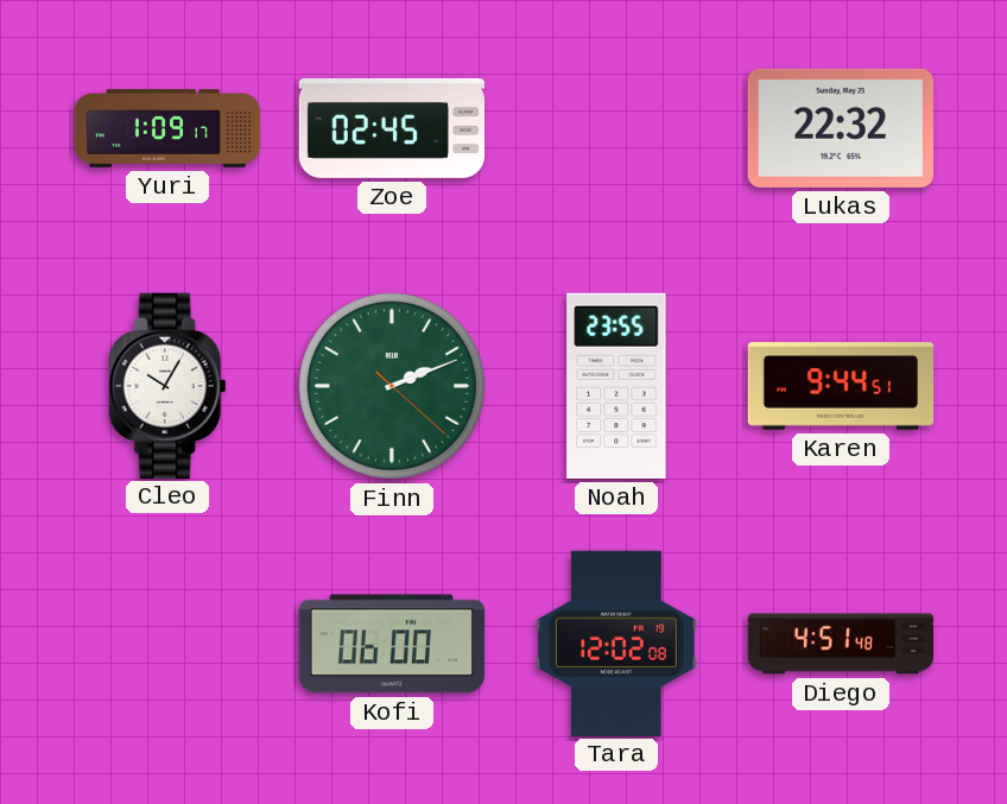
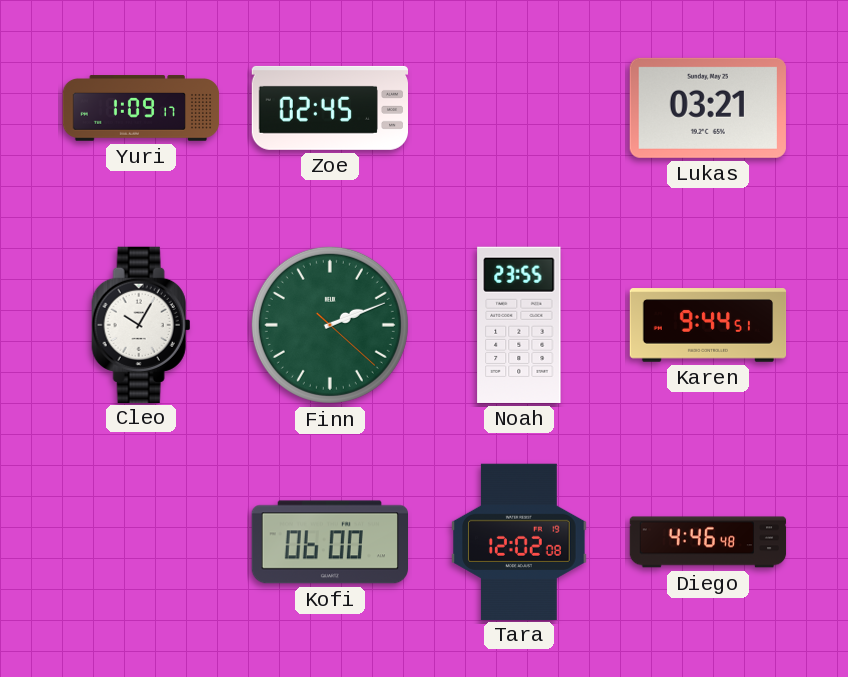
Lukas: 22:32 -> 03:21
Diego: 4:51 -> 4:46
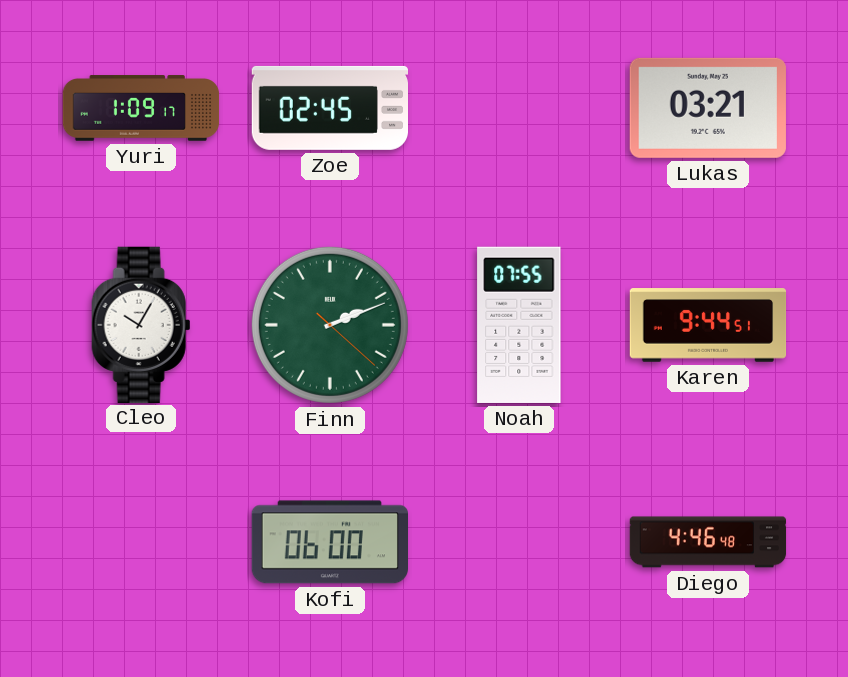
Noah: 23:55 -> 07:55
Tara: 12:02 -> none
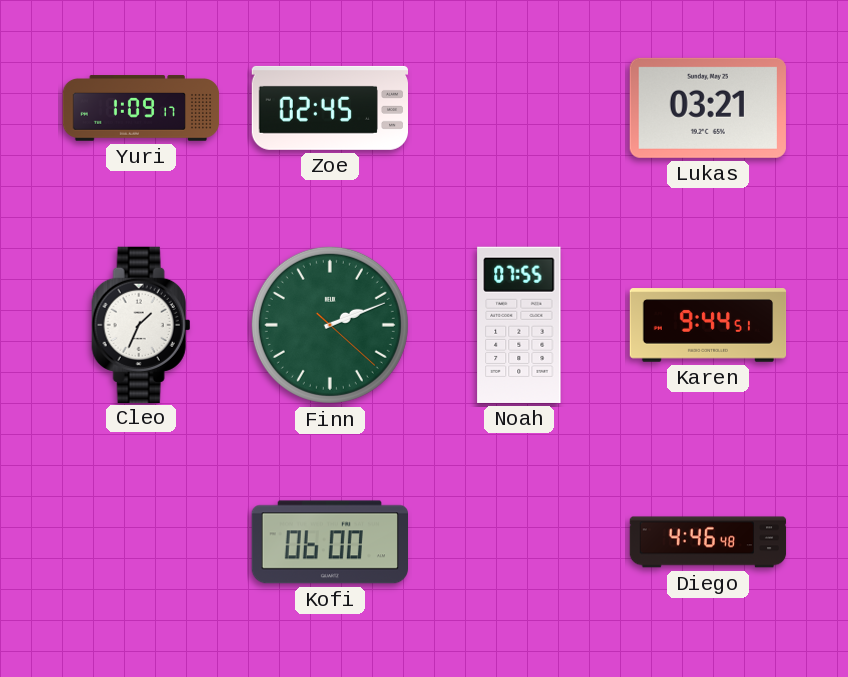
Cleo: 10:05 -> 1:34
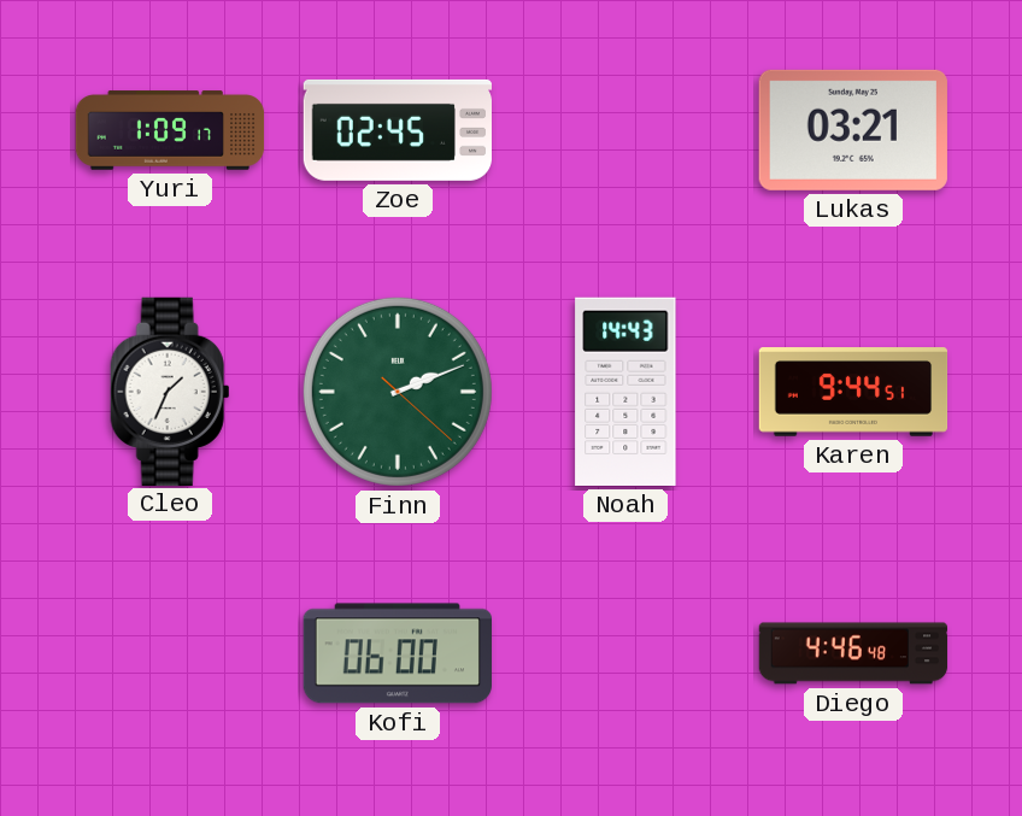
Noah: 07:55 -> 14:43
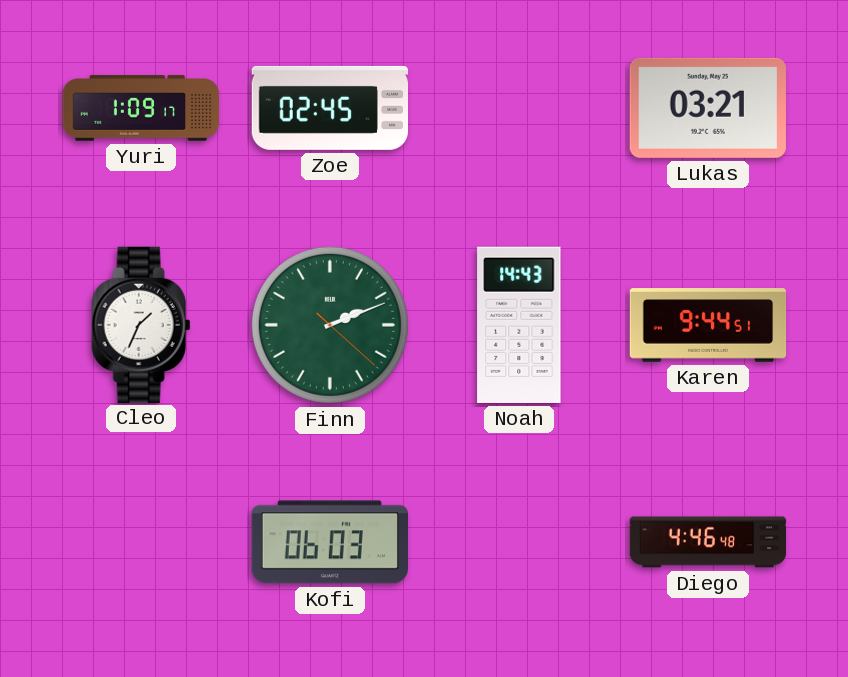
Kofi: 06:00 -> 06:03
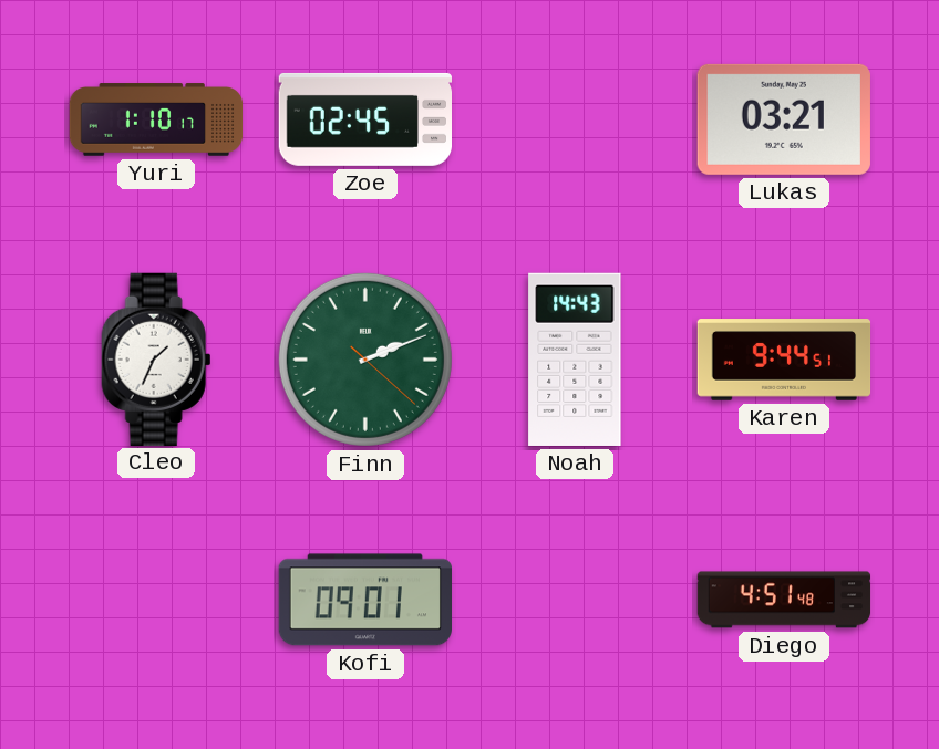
Yuri: 1:09 -> 1:10
Kofi: 06:03 -> 09:01
Diego: 4:46 -> 4:51
